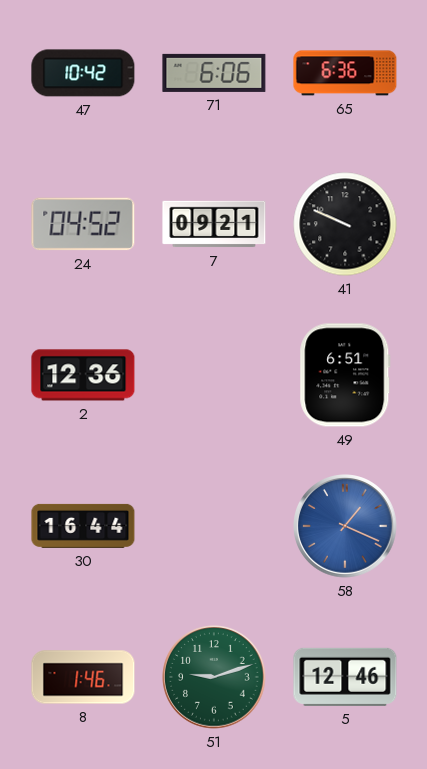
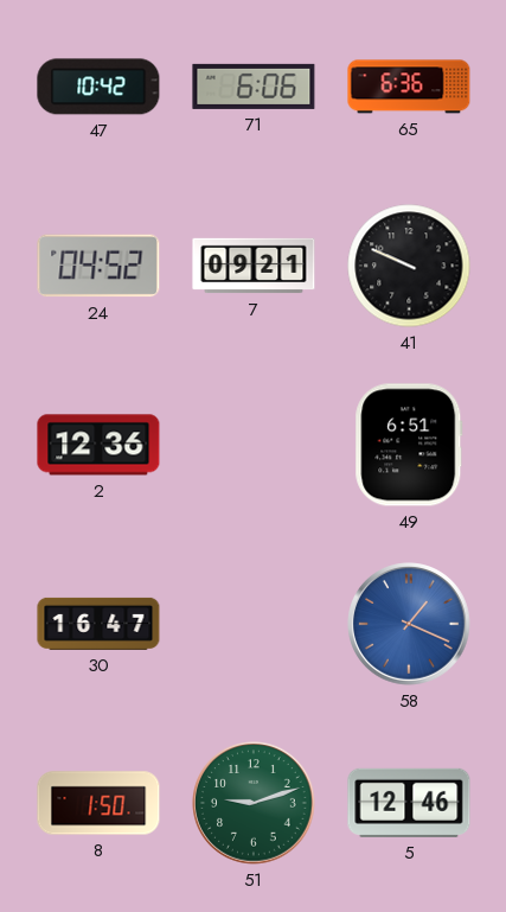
30: 16:44 -> 16:47
8: 1:46 -> 1:50
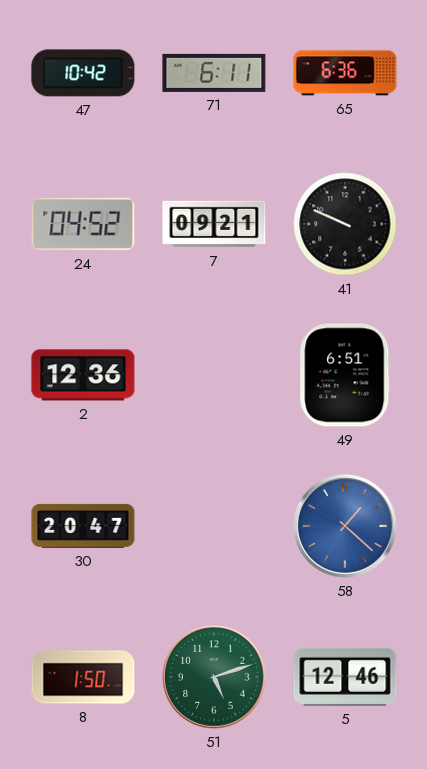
71: 6:06 -> 6:11
30: 16:47 -> 20:47
58: 1:19 -> 1:22
51: 9:12 -> 5:12
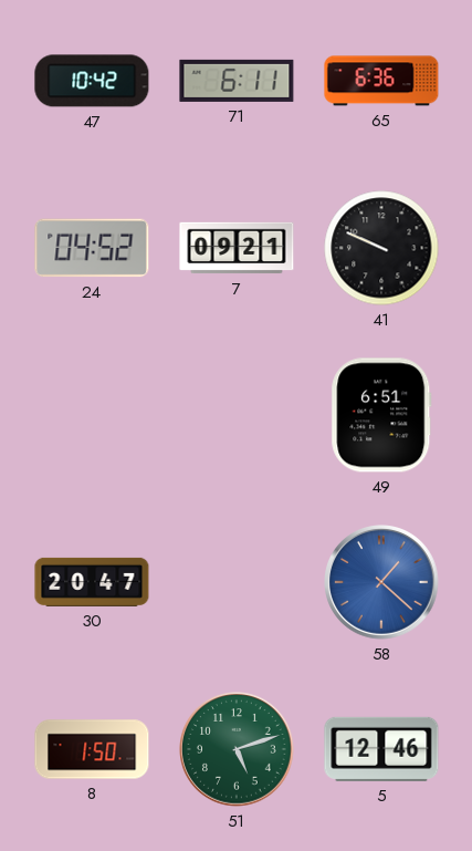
2: 12:36 -> none
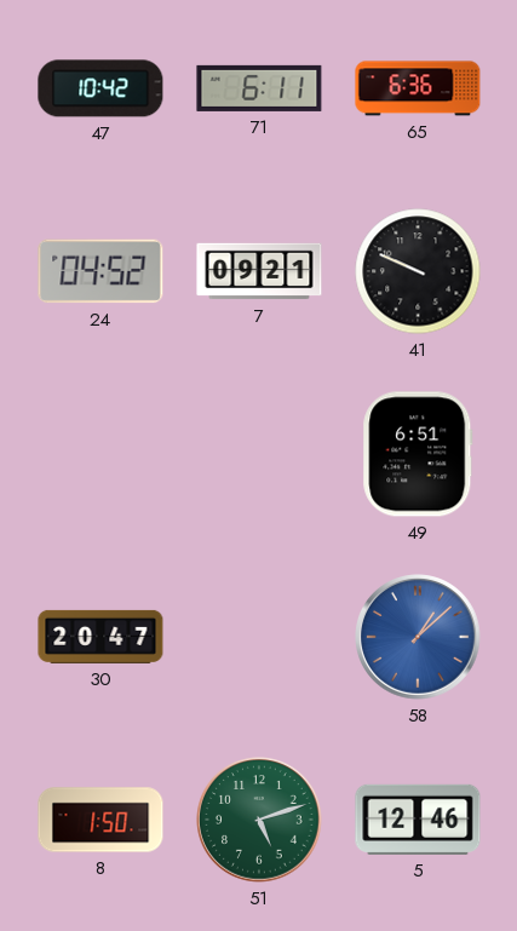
58: 1:22 -> 1:08
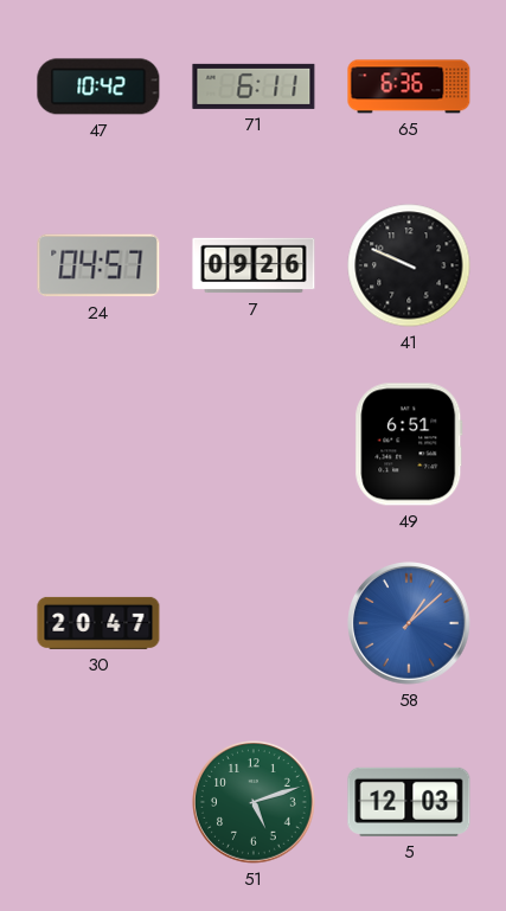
24: 04:52 -> 04:57
7: 09:21 -> 09:26
8: 1:50 -> none
5: 12:46 -> 12:03
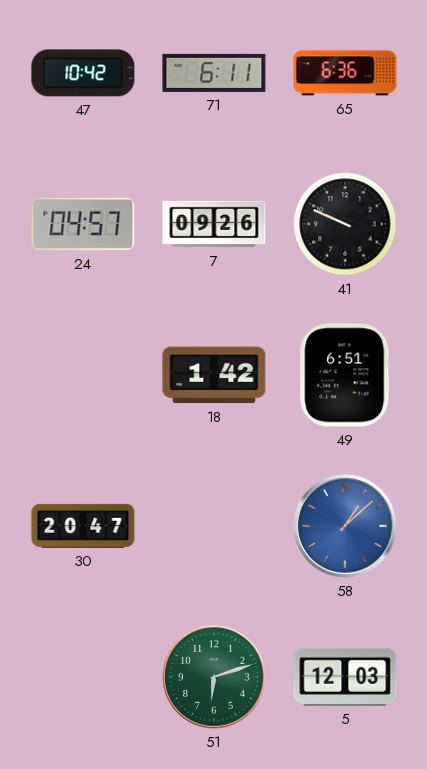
18: none -> 1:42
51: 5:12 -> 6:12
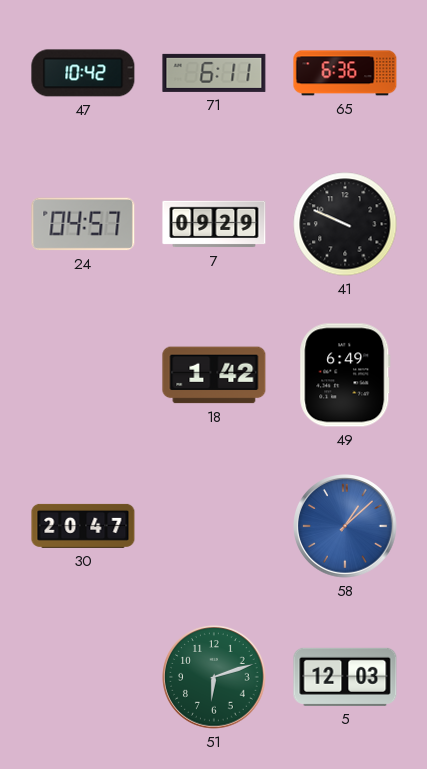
7: 09:26 -> 09:29
49: 6:51 -> 6:49
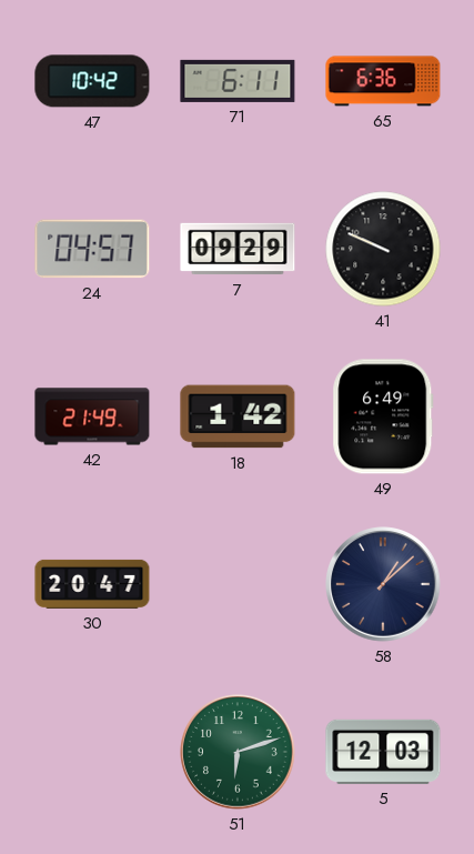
42: none -> 21:49
58 dial: blue -> navy
